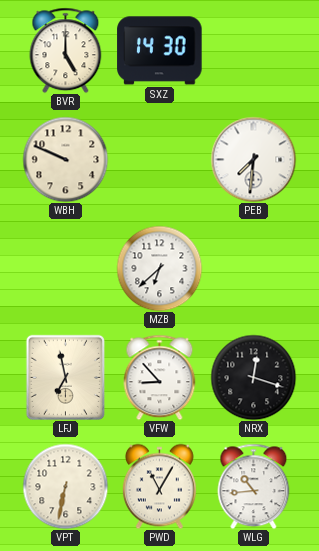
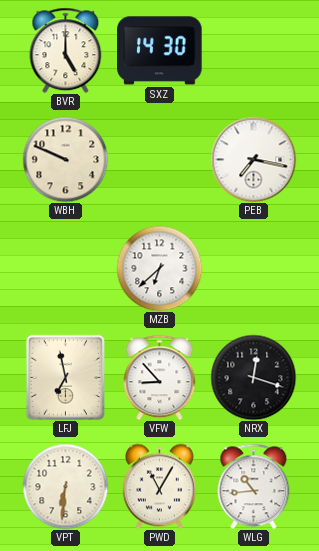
PEB: 7:31 -> 7:17
VPT: 6:32 -> 6:31
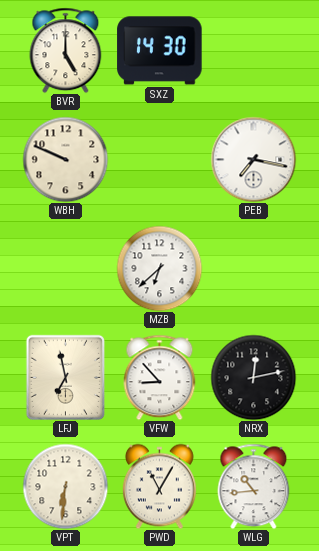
NRX: 12:18 -> 12:13
